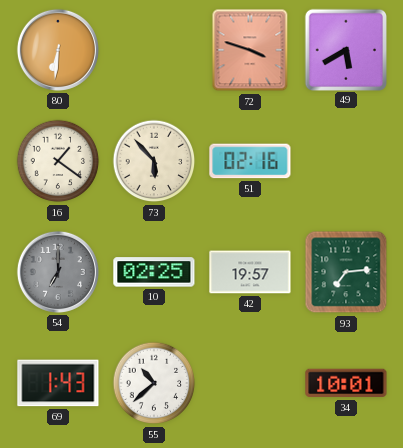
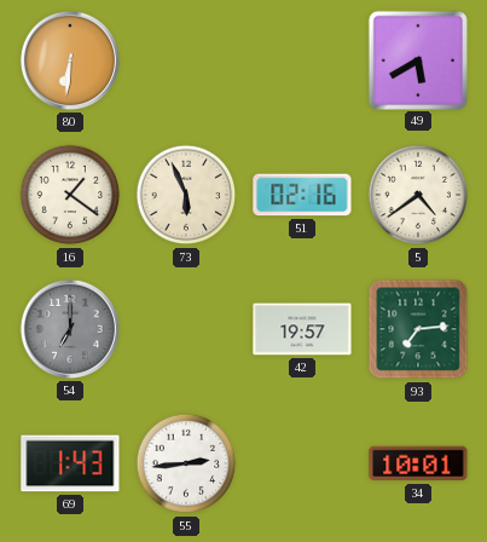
72: 3:48 -> none
73: 5:53 -> 5:56
5: none -> 4:39
10: 02:25 -> none
55: 10:38 -> 2:44
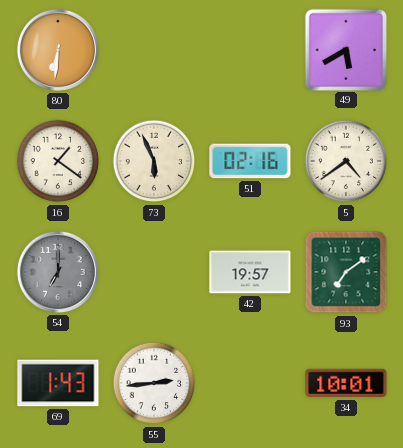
93: 7:14 -> 7:09
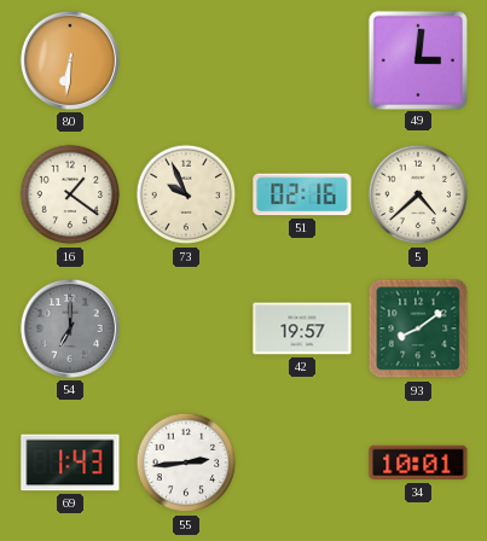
49: 5:40 -> 3:01
73: 5:56 -> 9:56
5: 4:39 -> 4:38
93: 7:09 -> 8:09
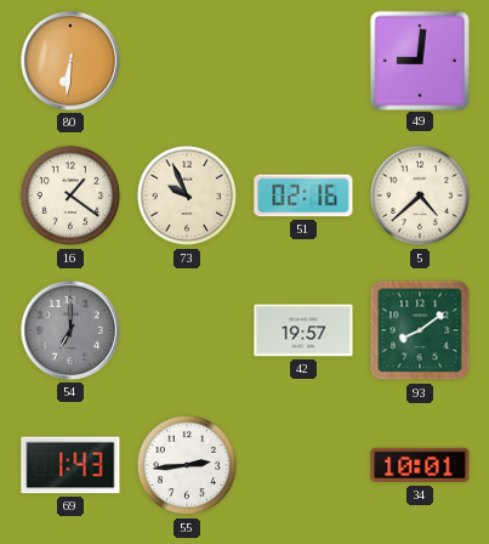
49: 3:01 -> 9:01
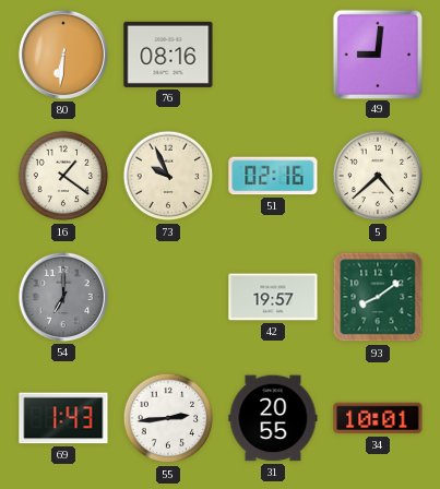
76: none -> 08:16
31: none -> 20:55
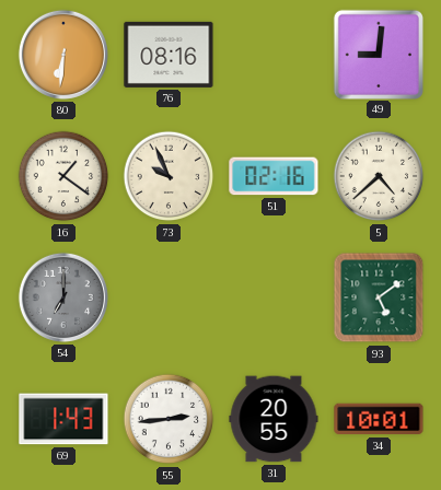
42: 19:57 -> none
93: 8:09 -> 5:09
